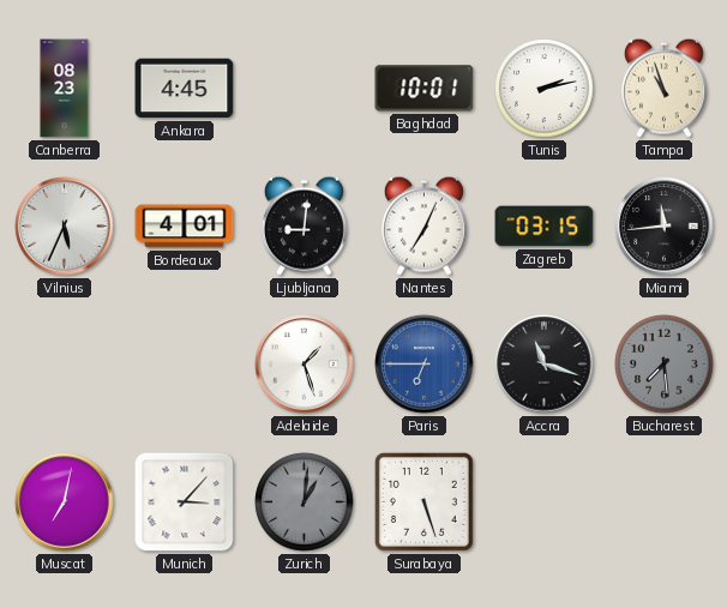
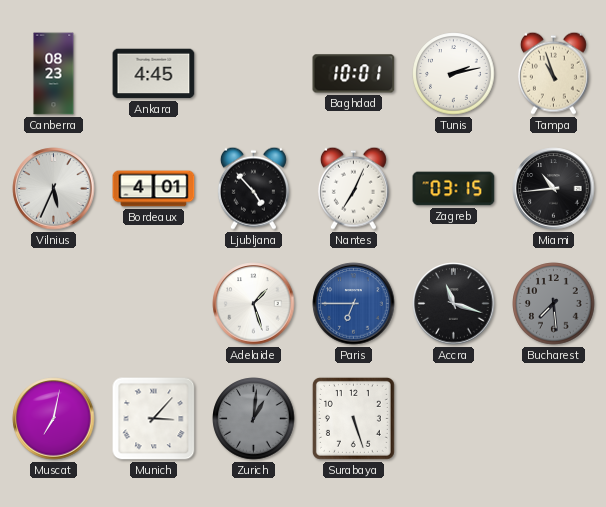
Ljubljana: 9:01 -> 4:53
Miami: 11:44 -> 10:44
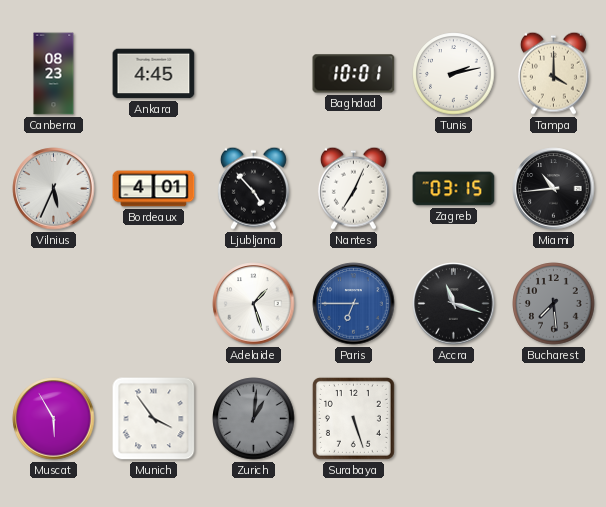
Tampa: 10:57 -> 4:00
Muscat: 7:02 -> 5:55
Munich: 3:07 -> 3:54
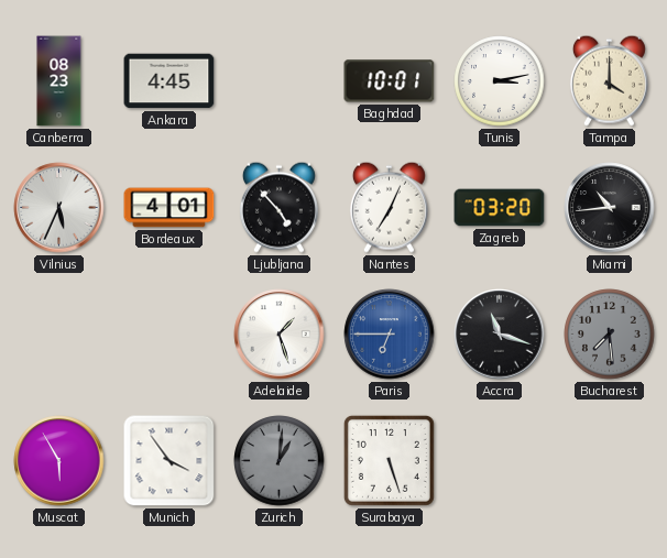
Tunis: 2:13 -> 3:13
Zagreb: 03:15 -> 03:20
